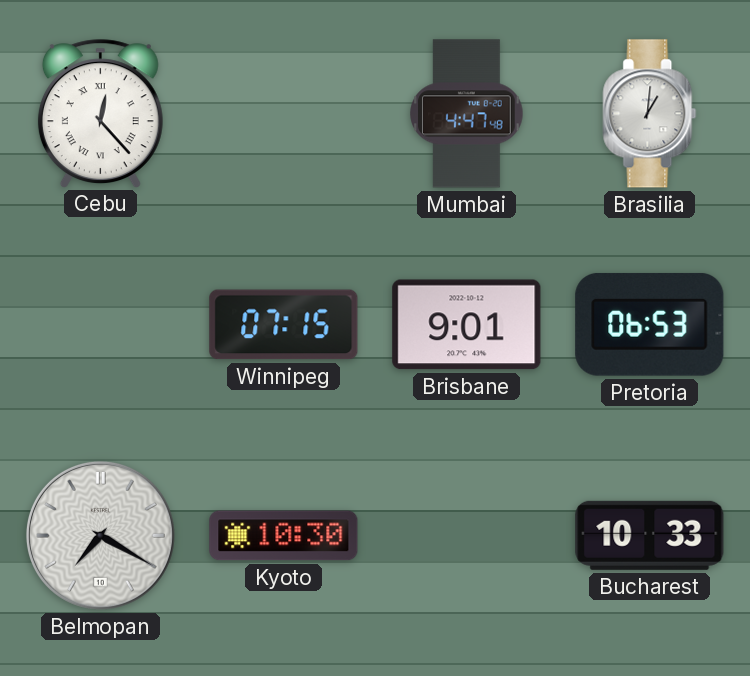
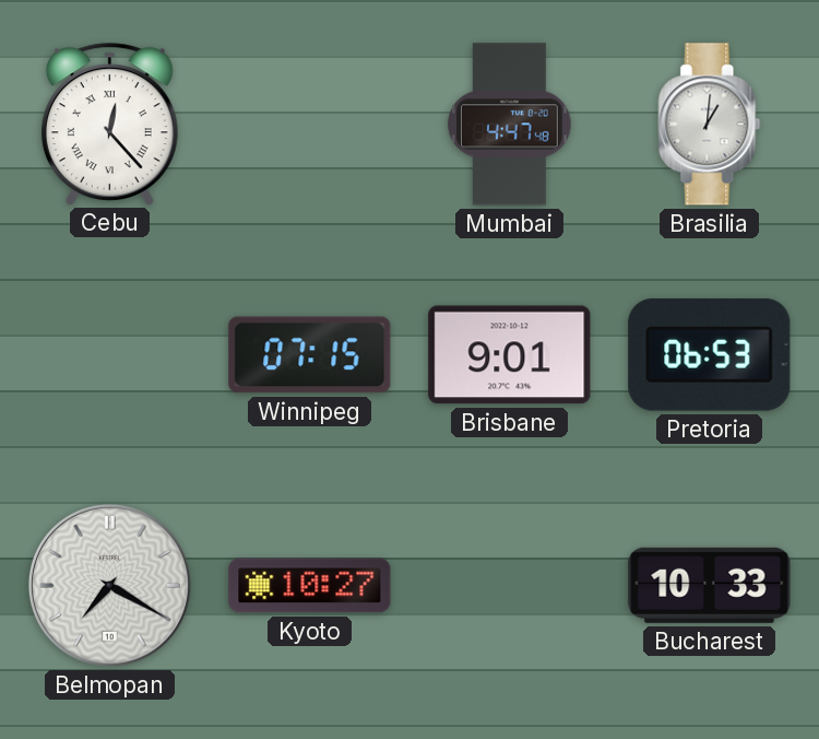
Kyoto: 10:30 -> 10:27
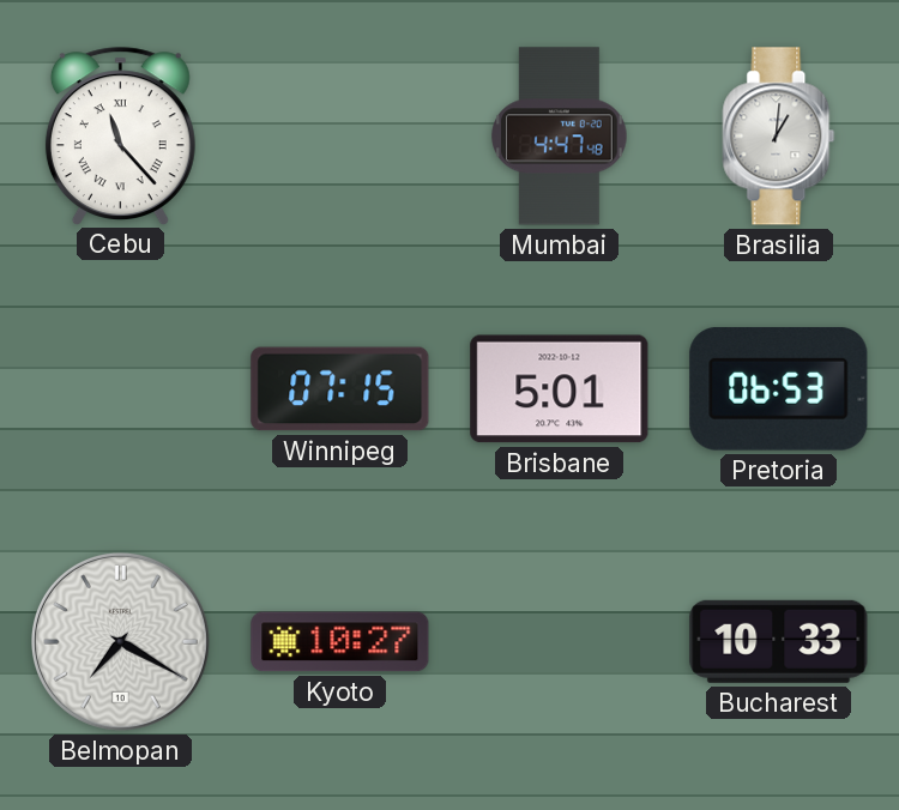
Cebu: 12:23 -> 11:23
Brisbane: 9:01 -> 5:01
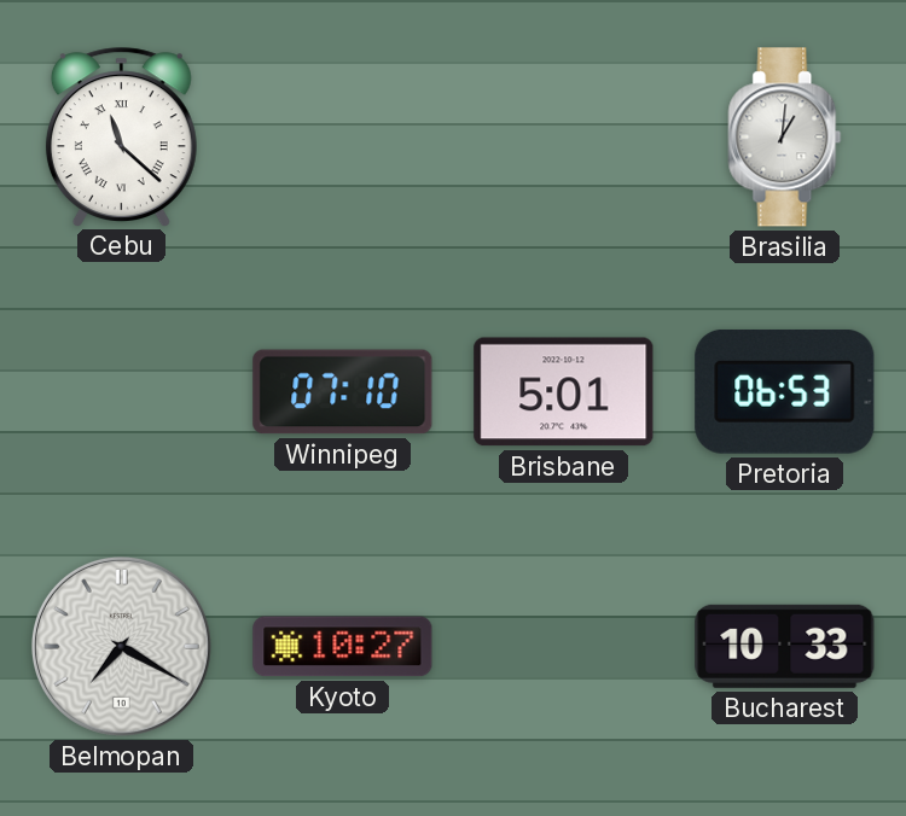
Cebu: 11:23 -> 11:22
Mumbai: 4:47 -> none
Winnipeg: 07:15 -> 07:10
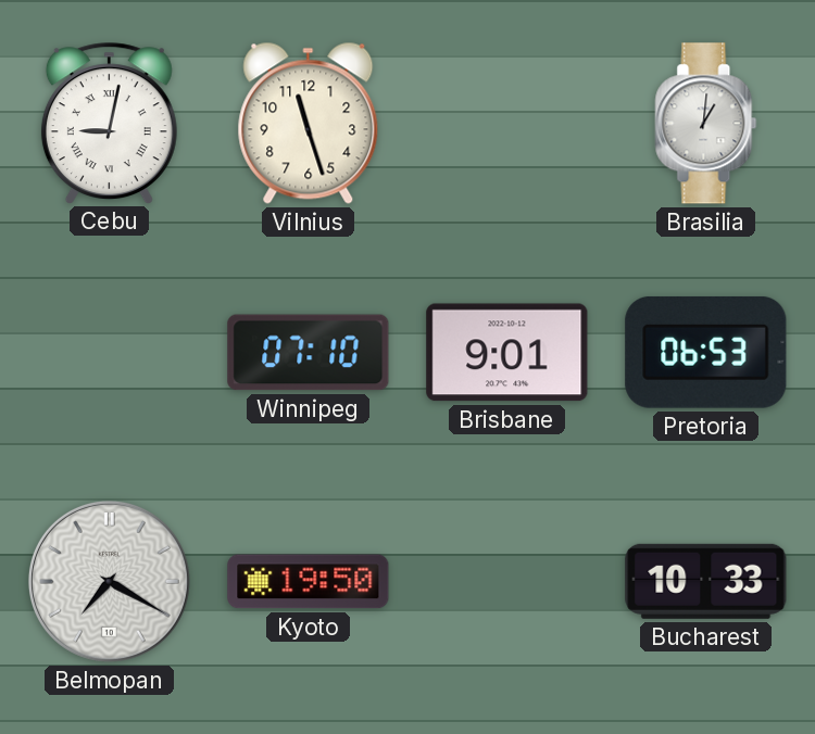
Cebu: 11:22 -> 9:02
Vilnius: none -> 11:27
Brisbane: 5:01 -> 9:01
Kyoto: 10:27 -> 19:50
